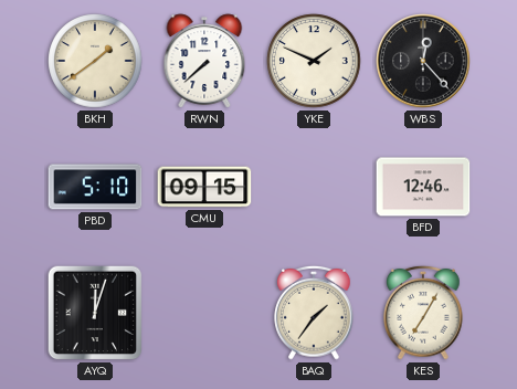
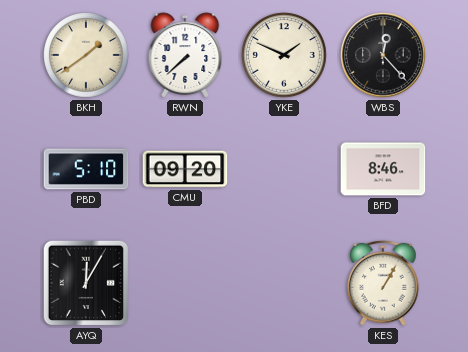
CMU: 09:15 -> 09:20
BFD: 12:46 -> 8:46
AYQ: 12:03 -> 12:05
BAQ: 1:36 -> none
KES: 7:05 -> 1:05
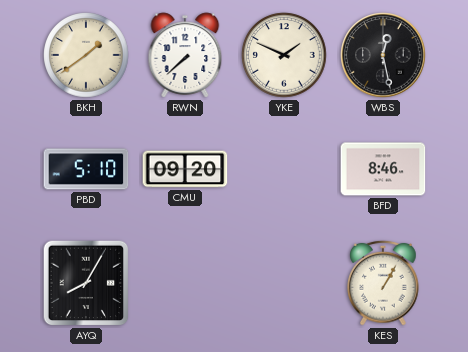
WBS: 12:23 -> 12:28
AYQ: 12:05 -> 8:05
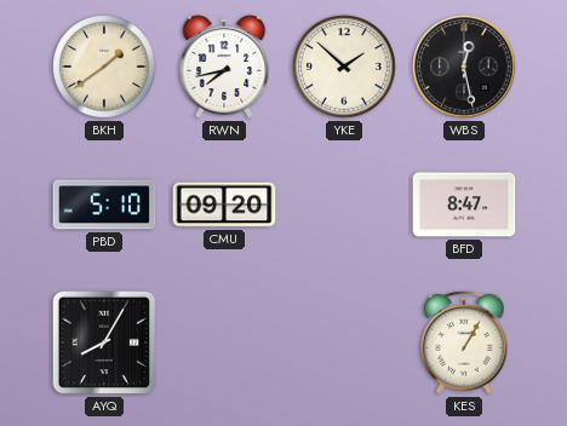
RWN: 7:38 -> 7:43
YKE: 1:49 -> 1:52
BFD: 8:46 -> 8:47
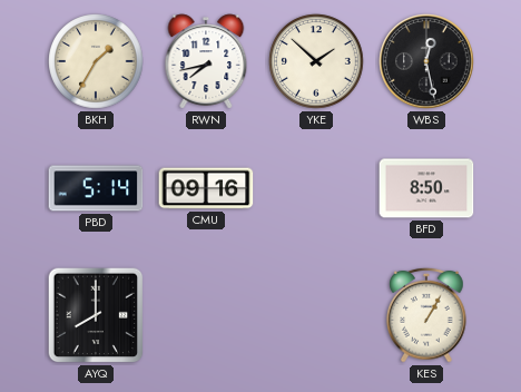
BKH: 1:39 -> 1:35
PBD: 5:10 -> 5:14
CMU: 09:20 -> 09:16
BFD: 8:47 -> 8:50
AYQ: 8:05 -> 8:00
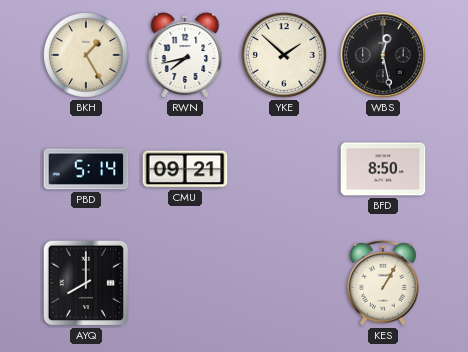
BKH: 1:35 -> 1:25
CMU: 09:16 -> 09:21
